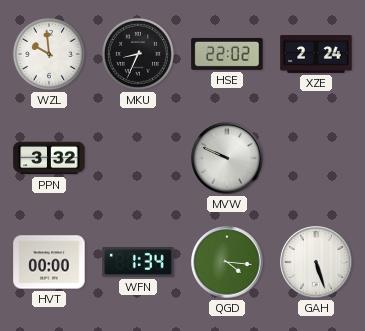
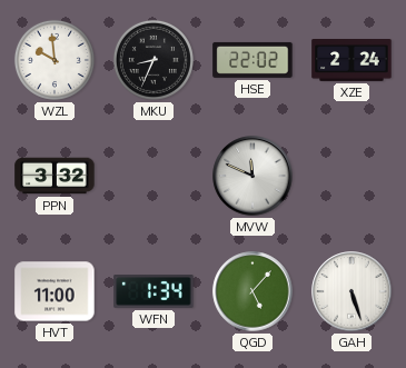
MVW: 9:49 -> 11:49
HVT: 00:00 -> 11:00
QGD: 4:16 -> 5:07
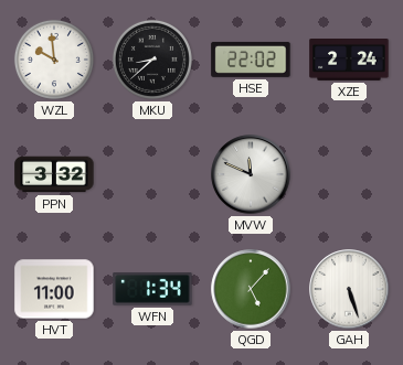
MKU: 8:34 -> 8:38
